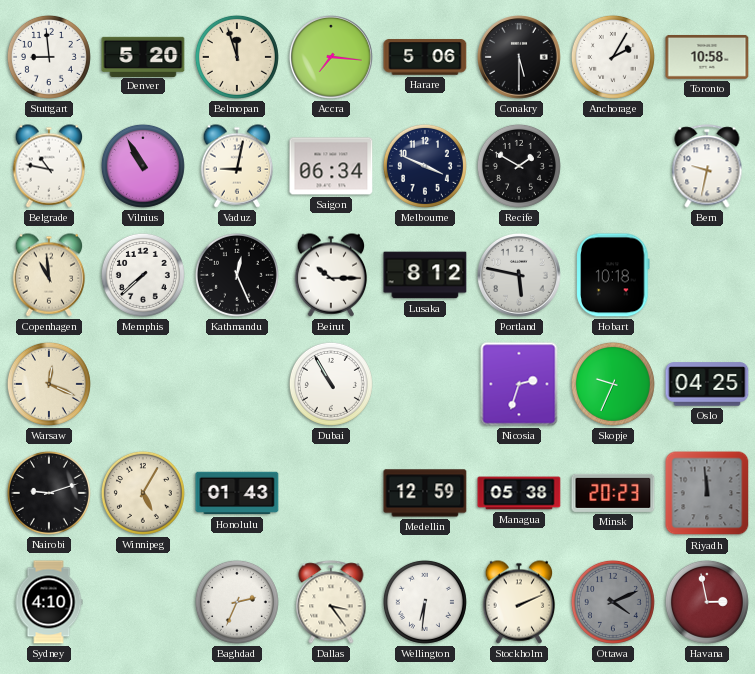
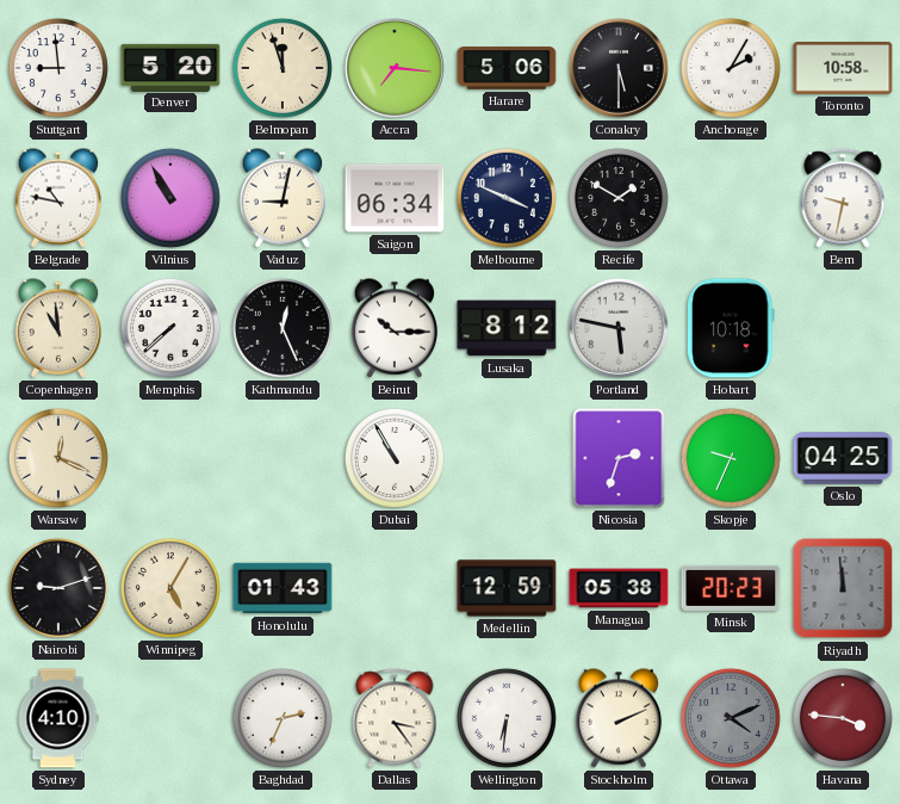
Havana: 2:58 -> 3:46
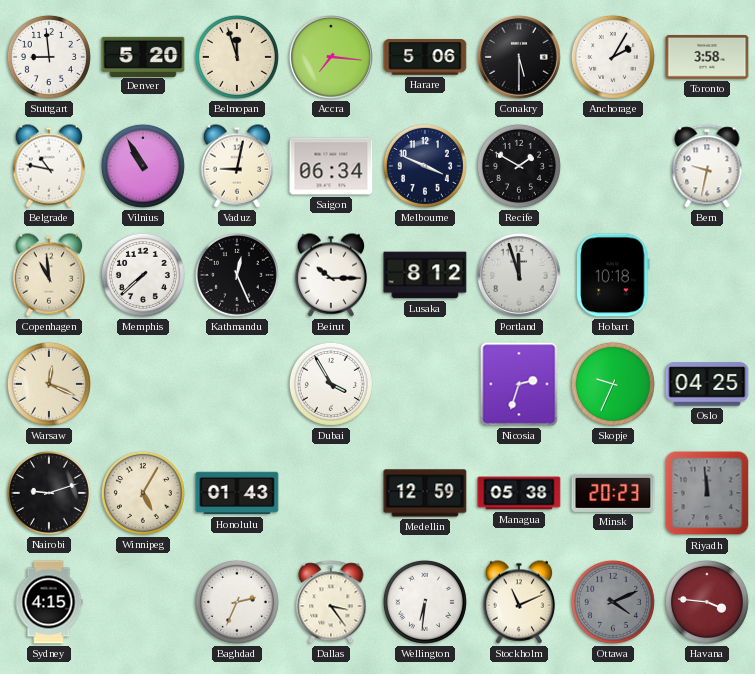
Toronto: 10:58 -> 3:58
Portland: 5:47 -> 11:57
Dubai: 10:55 -> 3:55
Sydney: 4:10 -> 4:15
Stockholm: 2:11 -> 11:11
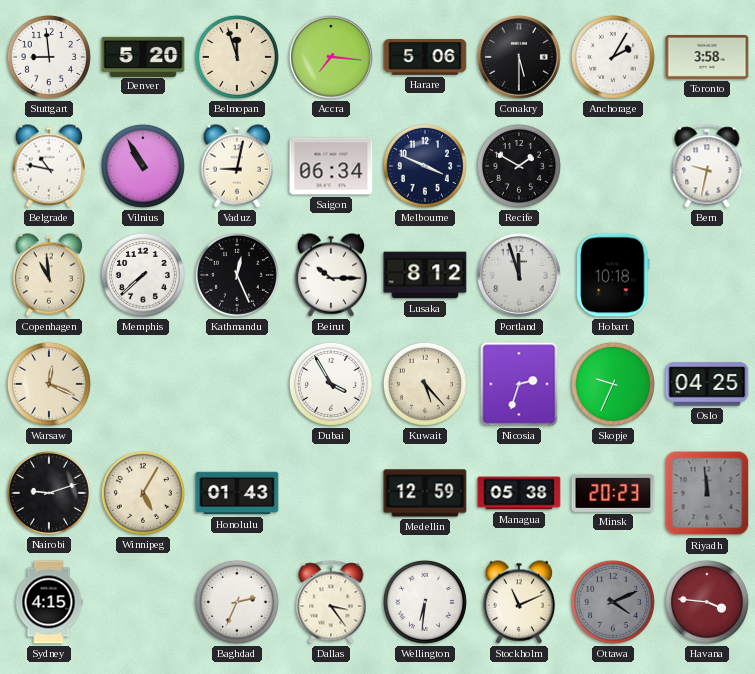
Kuwait: none -> 5:23
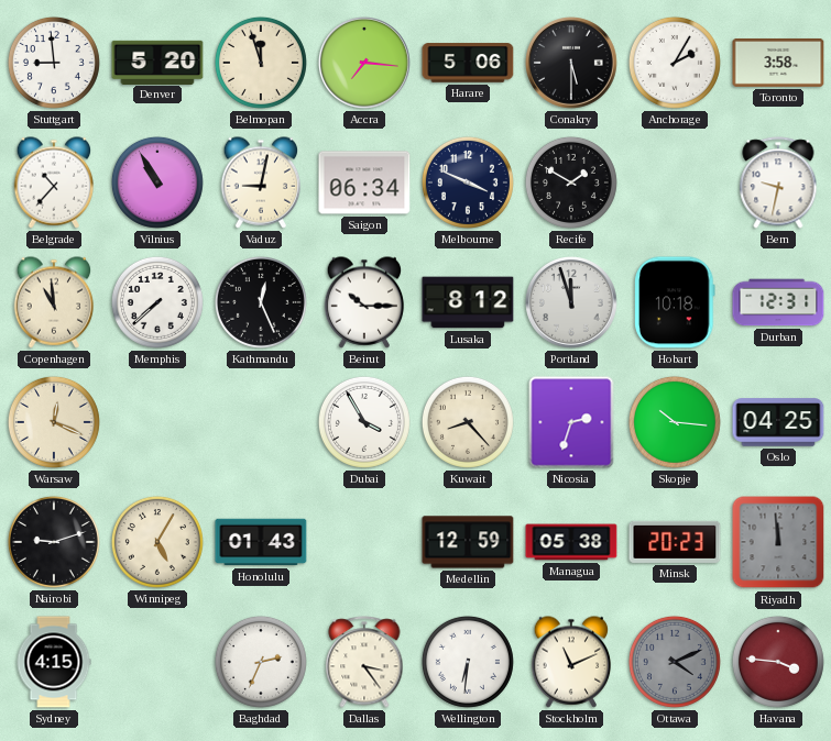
Belgrade: 10:47 -> 10:37
Durban: none -> 12:31
Kuwait: 5:23 -> 8:23
Skopje: 9:34 -> 10:16
